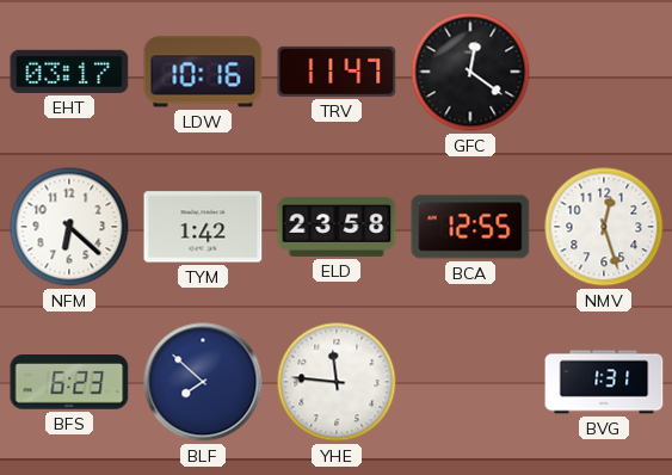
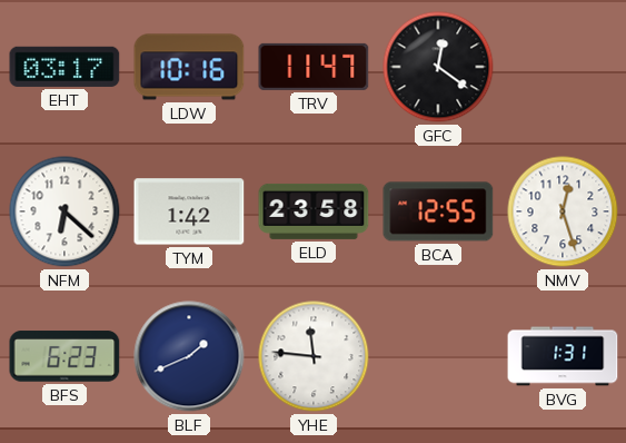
BLF: 7:52 -> 1:41
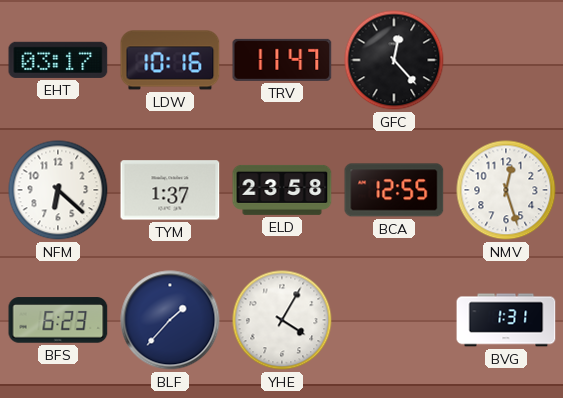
GFC: 12:21 -> 12:23
TYM: 1:42 -> 1:37
BLF: 1:41 -> 1:37
YHE: 11:46 -> 4:05
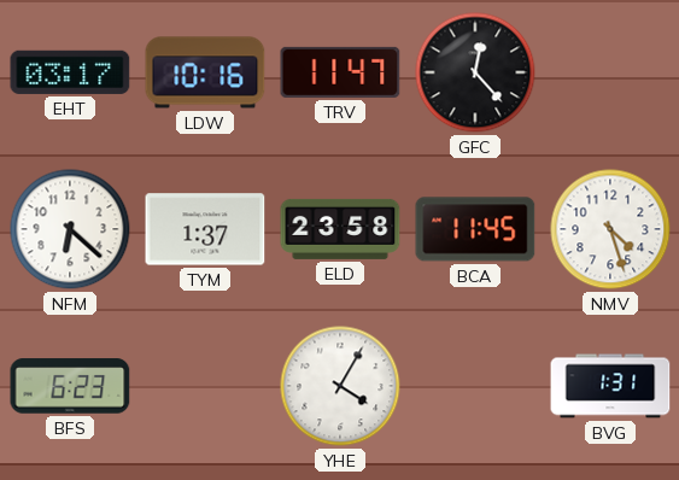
BCA: 12:55 -> 11:45
NMV: 12:27 -> 4:27
BLF: 1:37 -> none
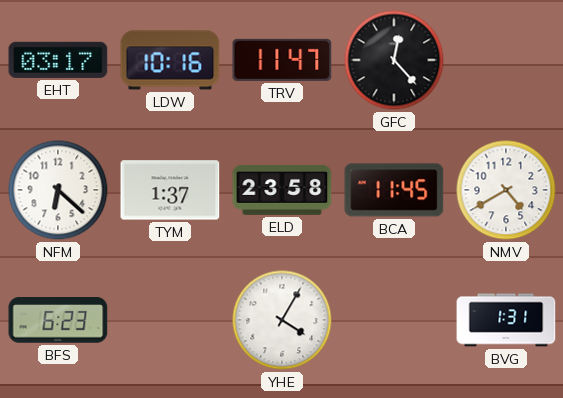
NMV: 4:27 -> 4:40
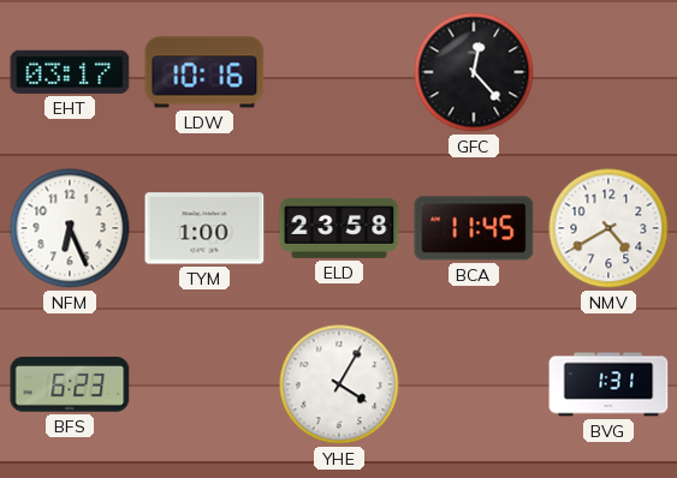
TRV: 11:47 -> none
NFM: 6:22 -> 6:26
TYM: 1:37 -> 1:00
